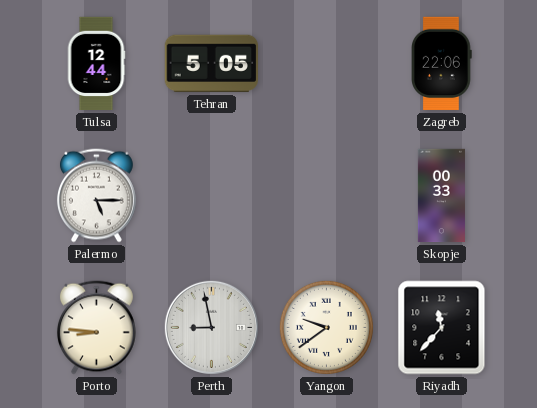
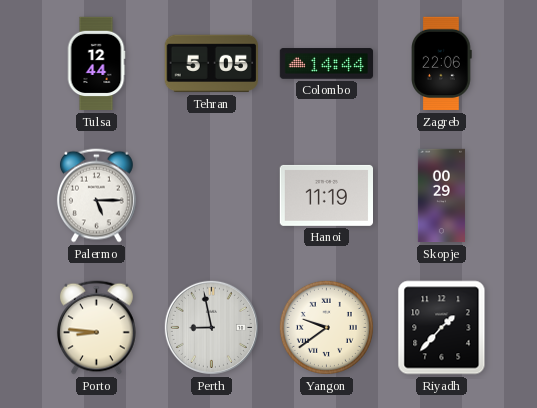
Colombo: none -> 14:44
Hanoi: none -> 11:19
Skopje: 00:33 -> 00:29
Riyadh: 11:37 -> 1:37
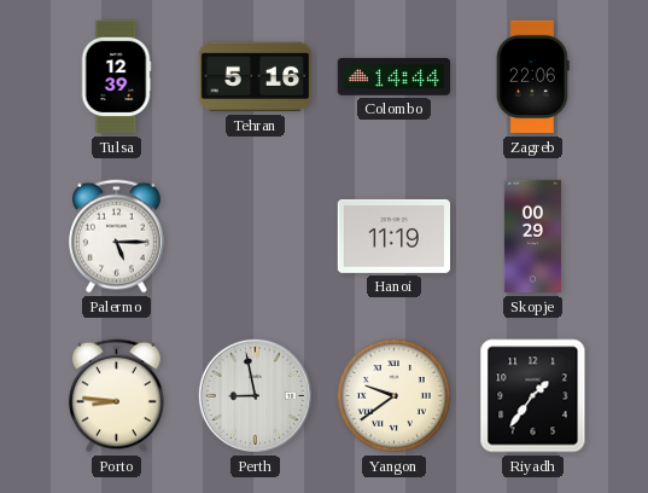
Tulsa: 12:44 -> 12:39
Tehran: 5:05 -> 5:16
Riyadh: 1:37 -> 1:36
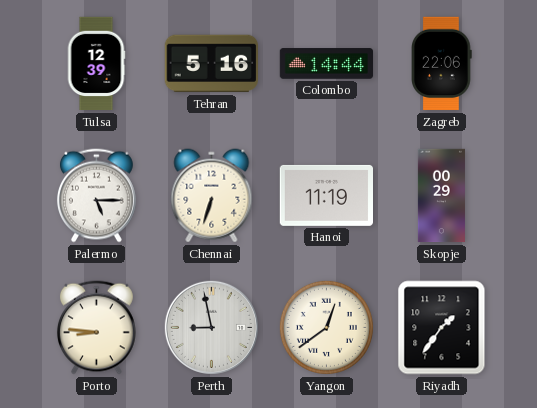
Chennai: none -> 6:33
Yangon: 9:39 -> 12:39
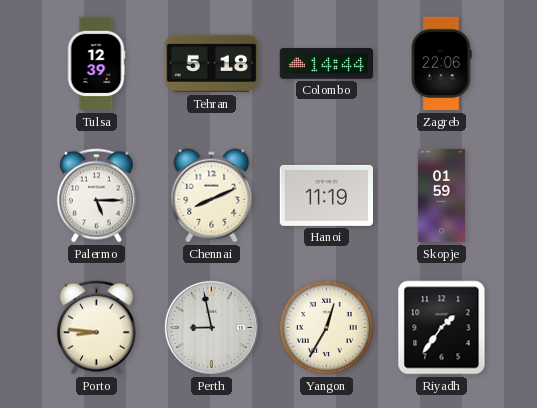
Tehran: 5:16 -> 5:18
Chennai: 6:33 -> 8:11
Skopje: 00:29 -> 01:59
Yangon: 12:39 -> 12:35
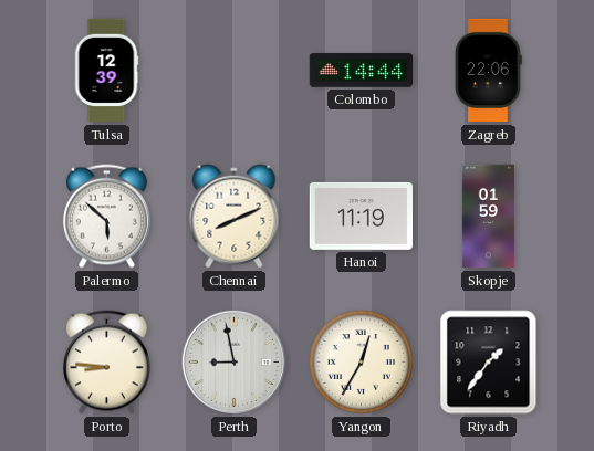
Tehran: 5:18 -> none
Palermo: 5:15 -> 5:52
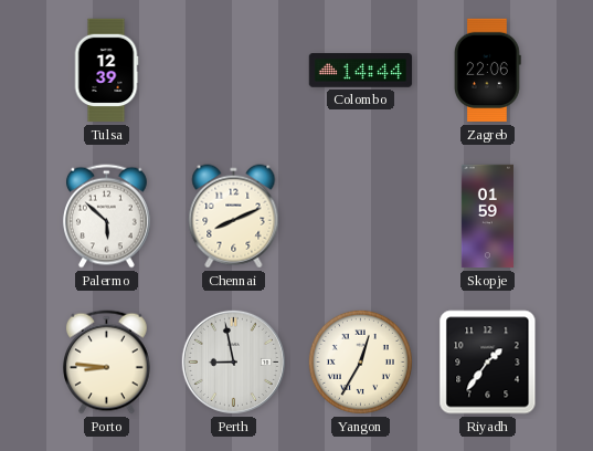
Hanoi: 11:19 -> none
